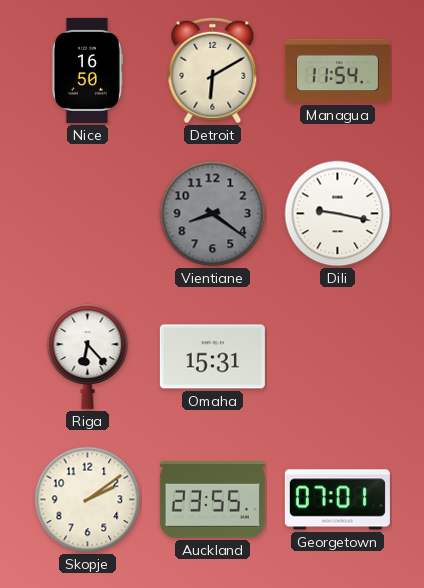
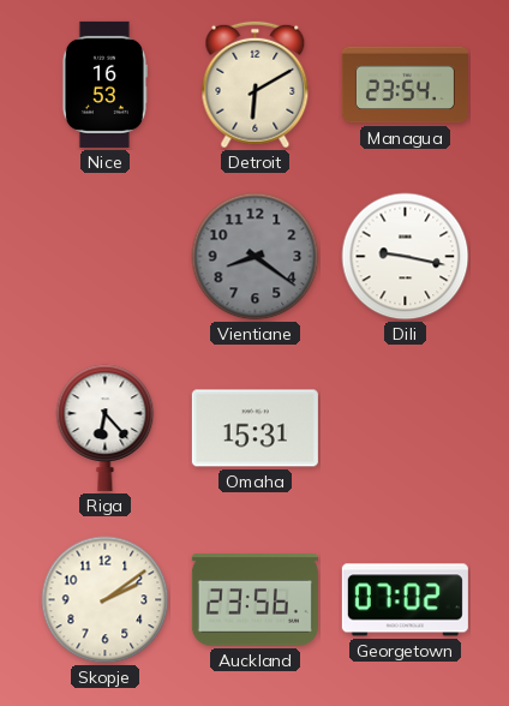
Nice: 16:50 -> 16:53
Managua: 11:54 -> 23:54
Auckland: 23:55 -> 23:56
Georgetown: 07:01 -> 07:02
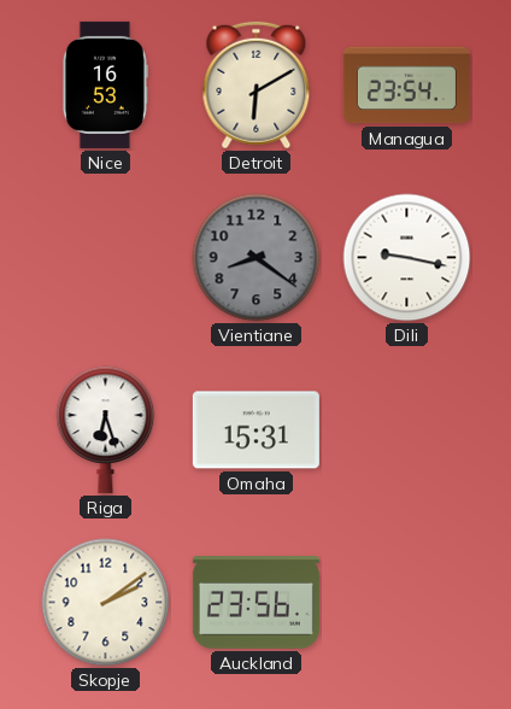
Riga: 6:23 -> 6:27
Georgetown: 07:02 -> none
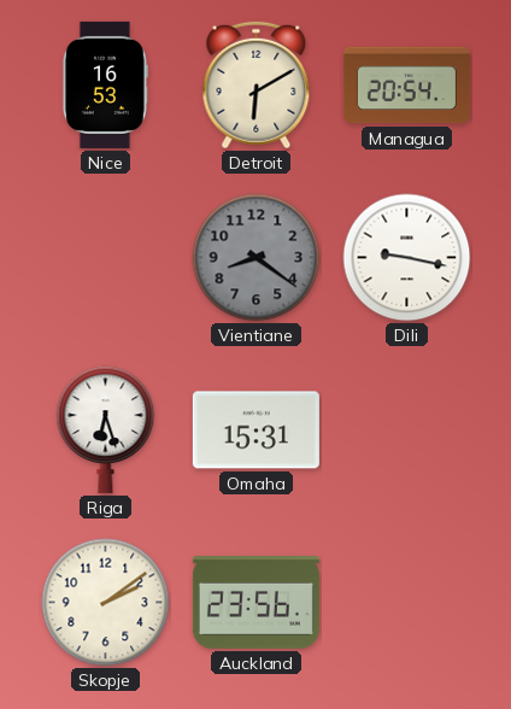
Managua: 23:54 -> 20:54
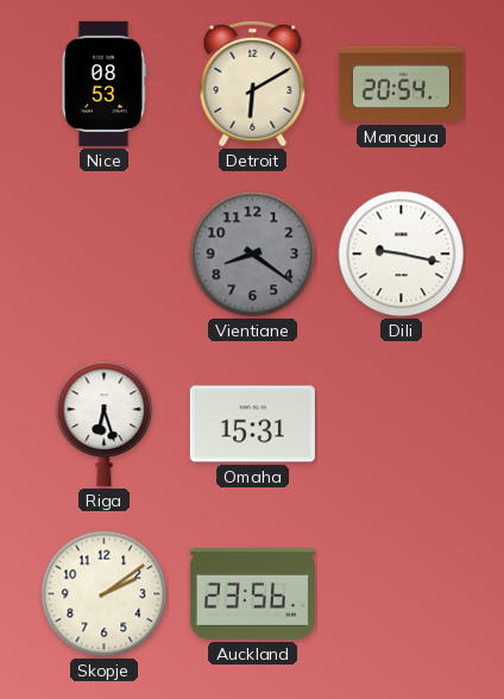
Nice: 16:53 -> 08:53
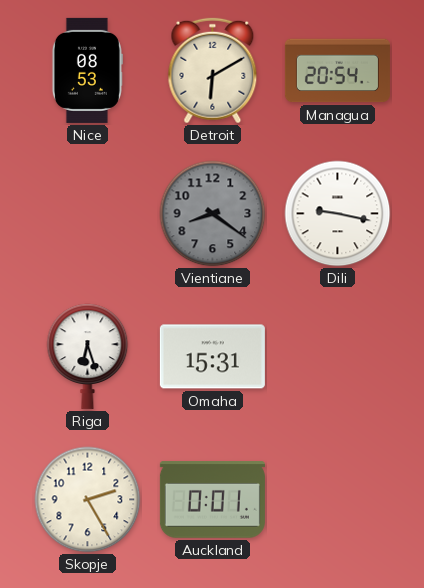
Skopje: 2:09 -> 2:25
Auckland: 23:56 -> 0:01
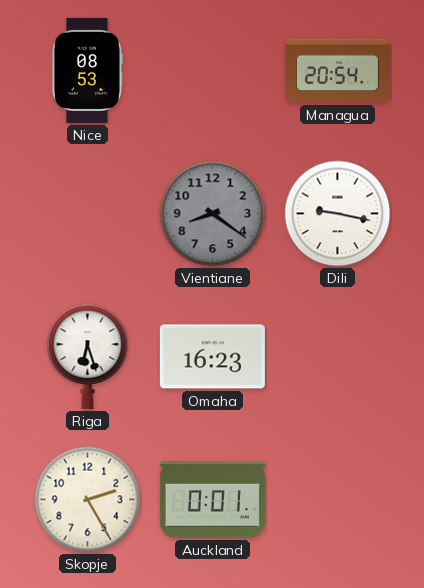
Detroit: 6:10 -> none
Omaha: 15:31 -> 16:23
